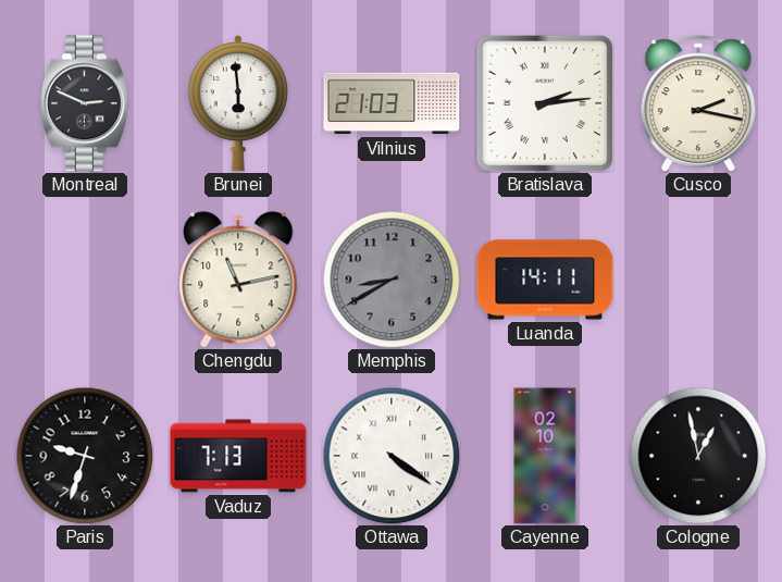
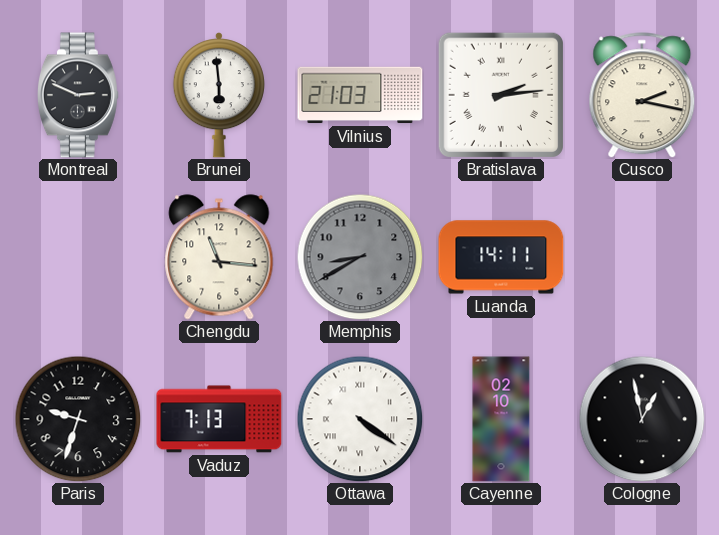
Chengdu: 11:13 -> 11:16
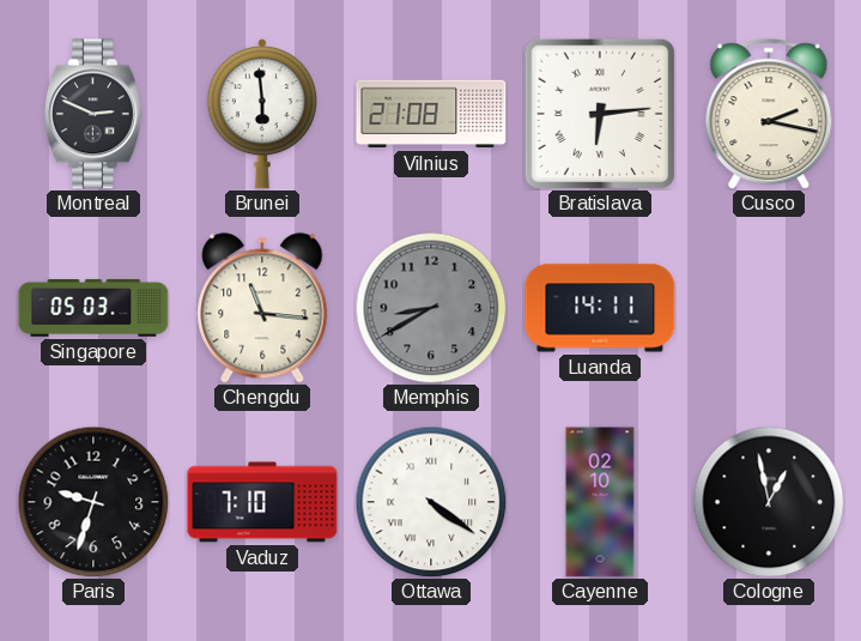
Vilnius: 21:03 -> 21:08
Bratislava: 2:14 -> 6:14
Singapore: none -> 05:03
Vaduz: 7:13 -> 7:10
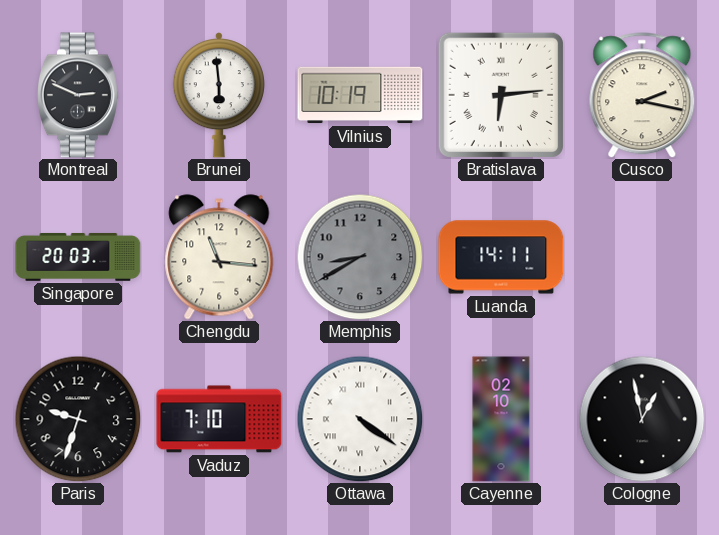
Vilnius: 21:08 -> 10:19
Singapore: 05:03 -> 20:03
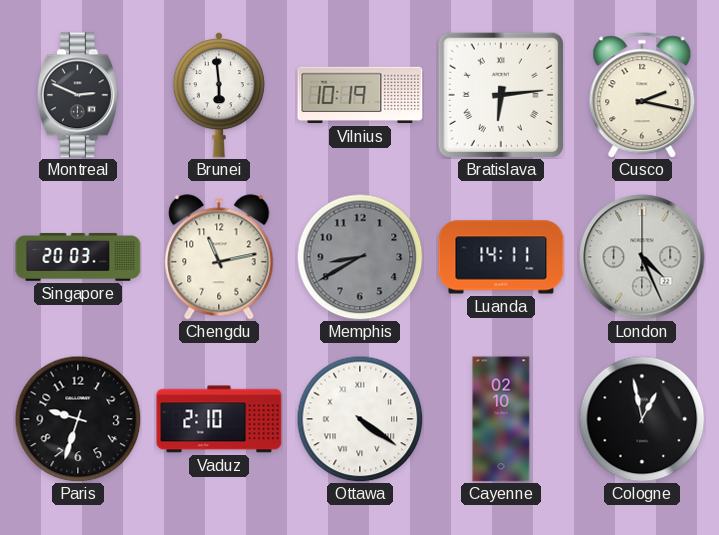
Chengdu: 11:16 -> 11:13
London: none -> 4:26
Vaduz: 7:10 -> 2:10
